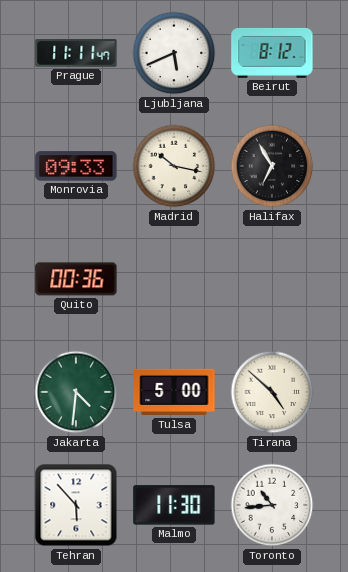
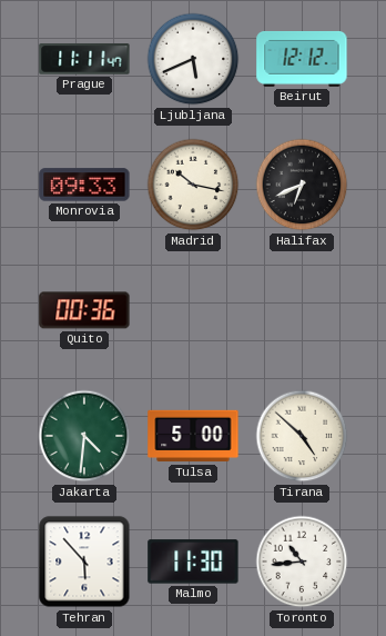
Beirut: 8:12 -> 12:12
Halifax: 6:55 -> 6:41
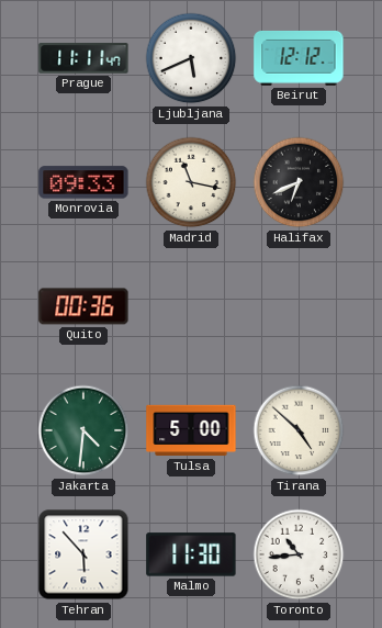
Madrid: 10:17 -> 11:17
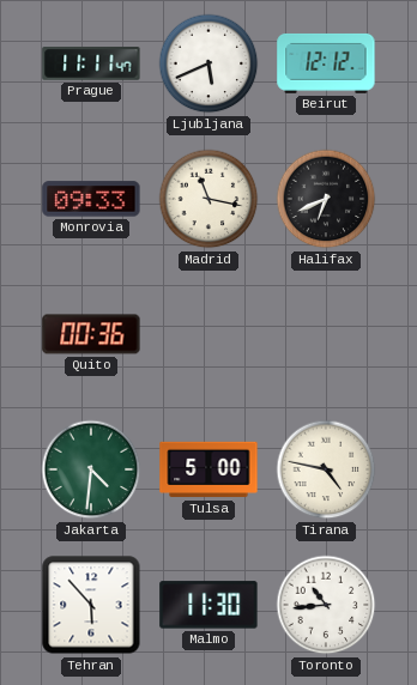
Tirana: 4:52 -> 4:47
